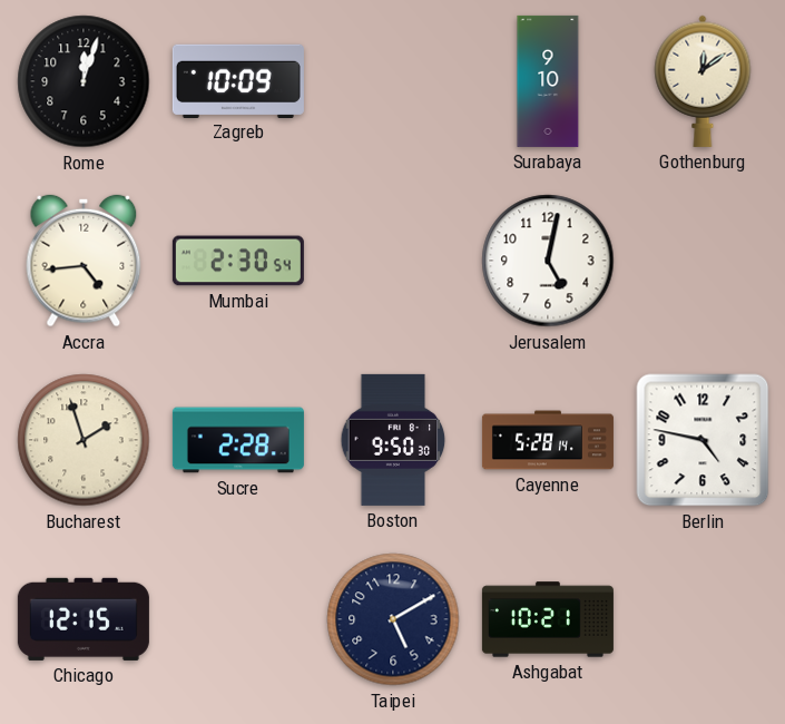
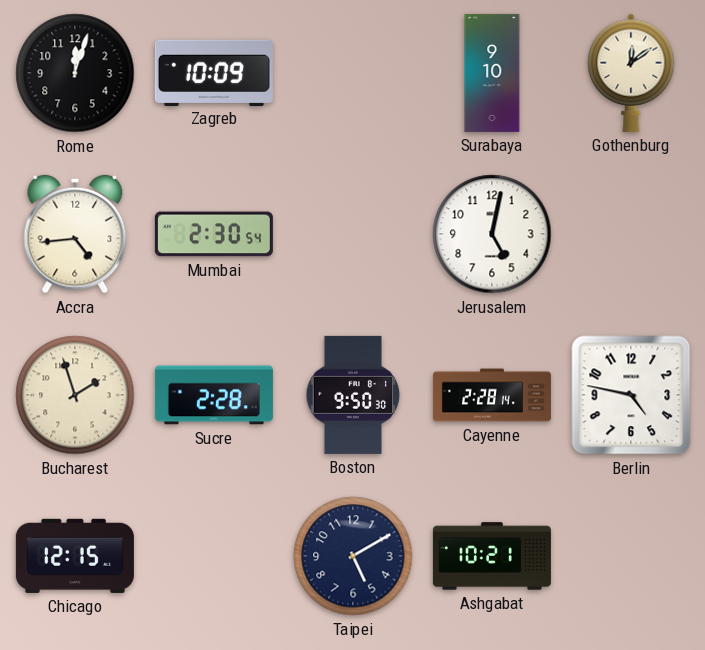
Cayenne: 5:28 -> 2:28
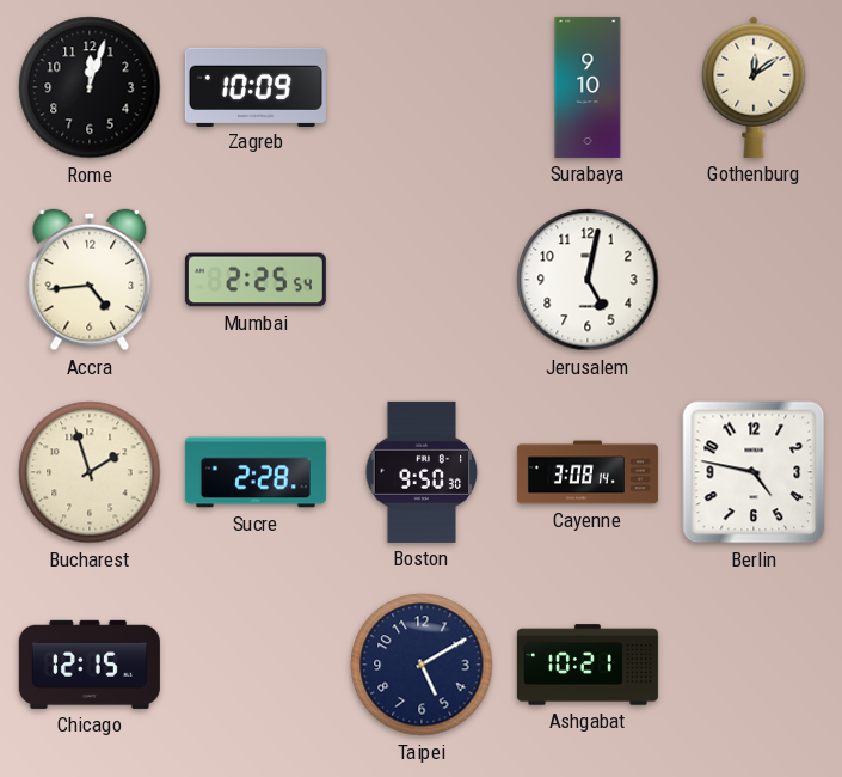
Mumbai: 2:30 -> 2:25
Cayenne: 2:28 -> 3:08
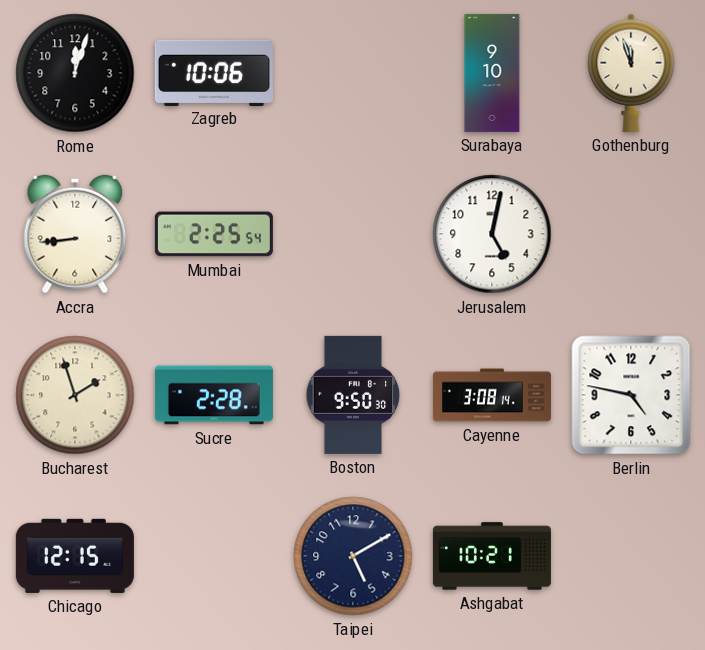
Zagreb: 10:09 -> 10:06
Gothenburg: 12:09 -> 11:57
Accra: 4:44 -> 8:44
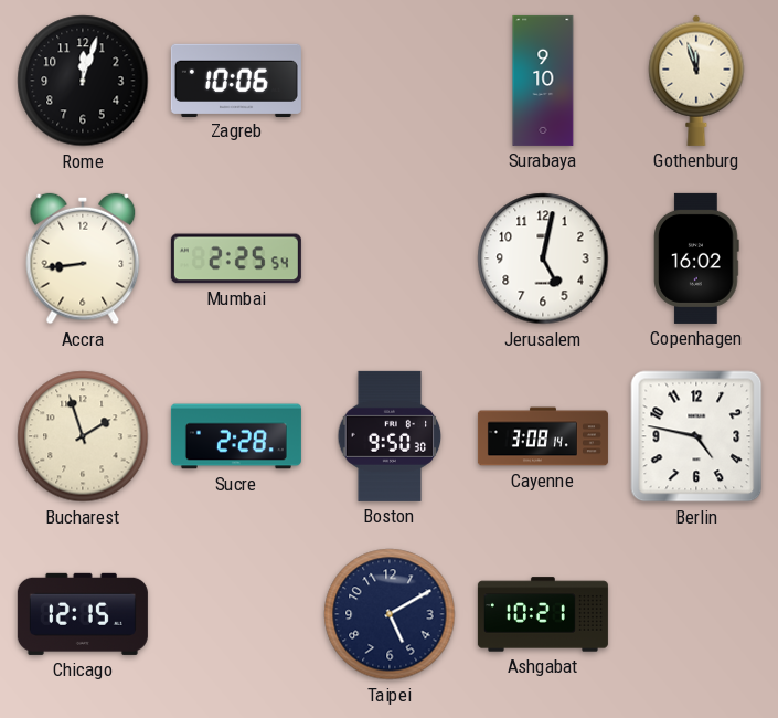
Copenhagen: none -> 16:02
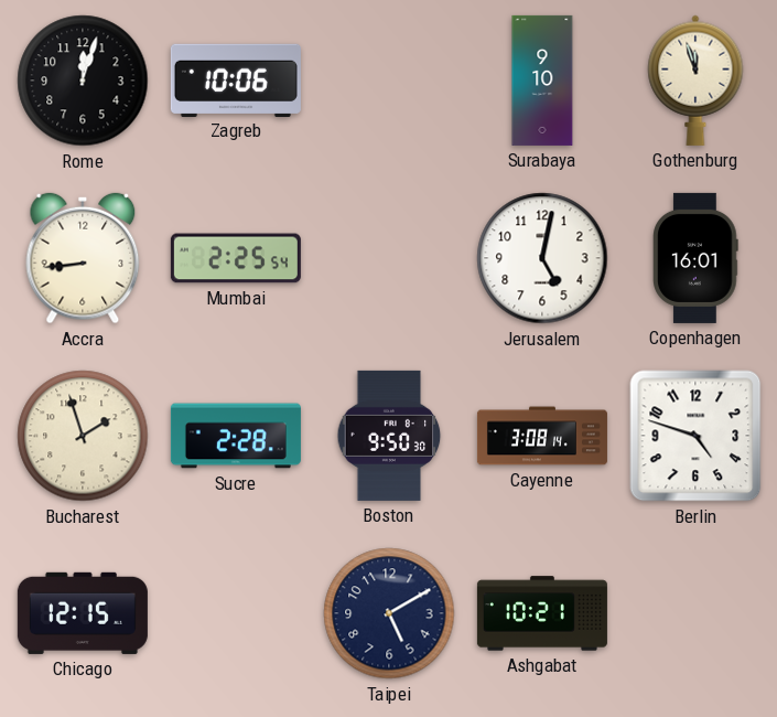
Copenhagen: 16:02 -> 16:01
Berlin: 4:47 -> 4:48
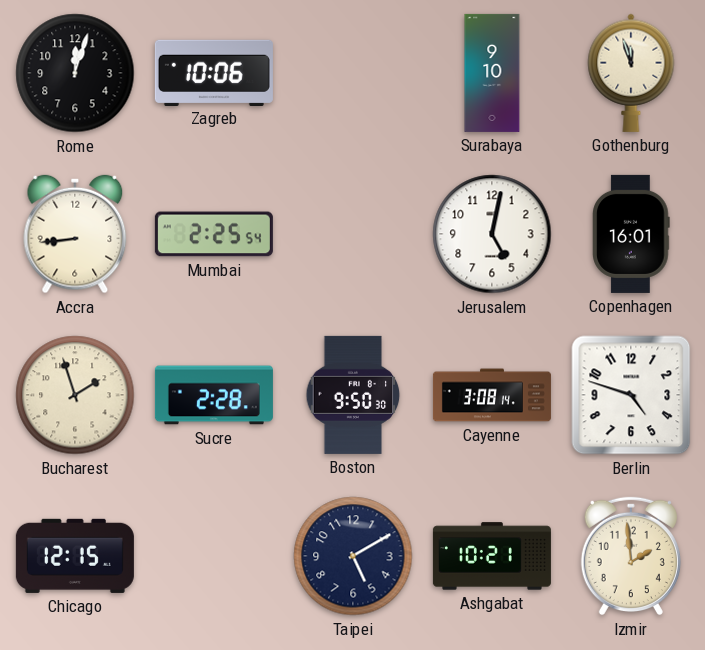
Izmir: none -> 1:59
